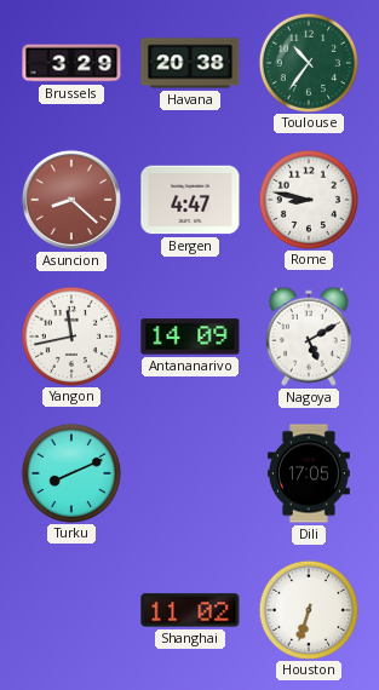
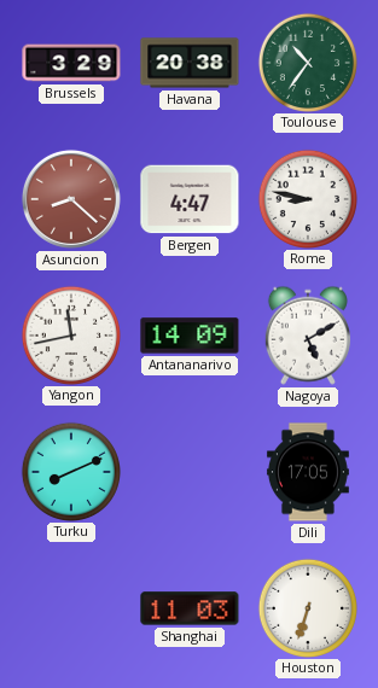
Shanghai: 11:02 -> 11:03
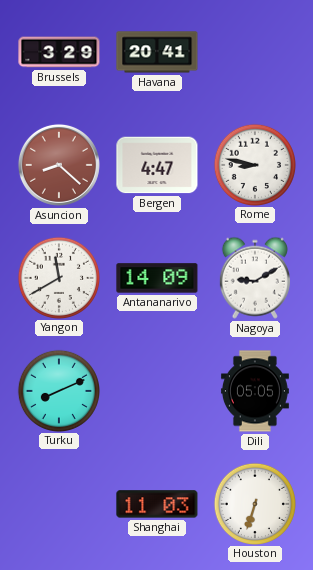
Havana: 20:38 -> 20:41
Toulouse: 10:36 -> none
Yangon: 11:43 -> 11:40
Nagoya: 5:10 -> 9:10
Dili: 17:05 -> 05:05
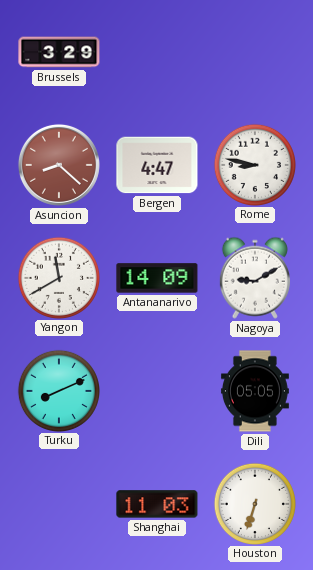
Havana: 20:41 -> none
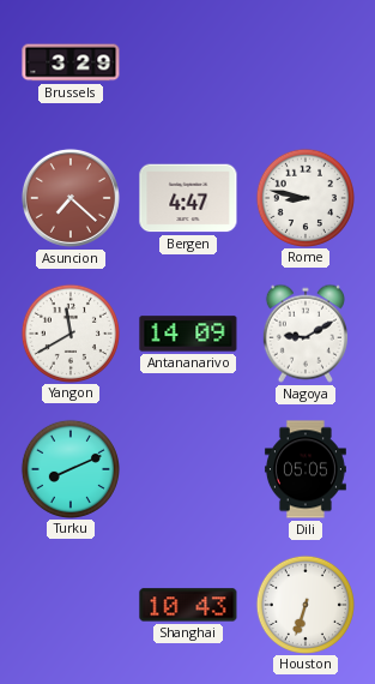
Asuncion: 8:22 -> 7:22
Shanghai: 11:03 -> 10:43
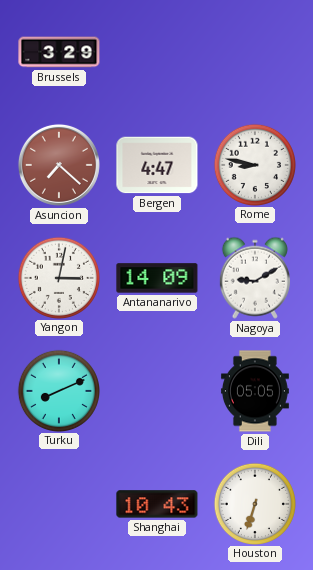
Yangon: 11:40 -> 3:02
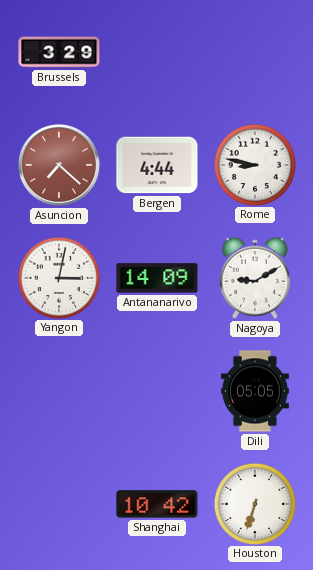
Bergen: 4:47 -> 4:44
Turku: 8:11 -> none
Shanghai: 10:43 -> 10:42
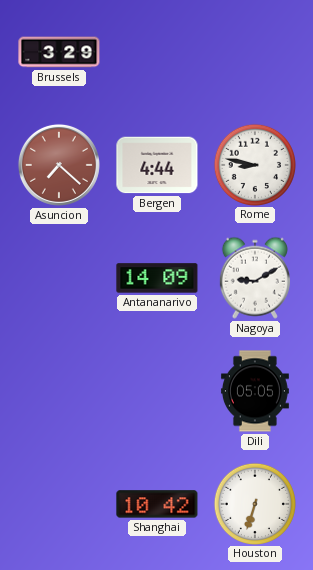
Yangon: 3:02 -> none
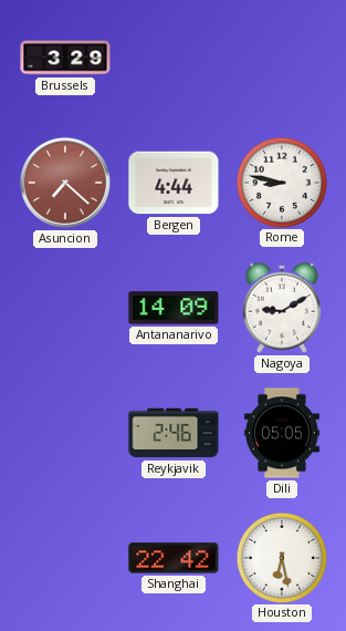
Reykjavik: none -> 2:46
Shanghai: 10:42 -> 22:42
Houston: 6:33 -> 6:28
